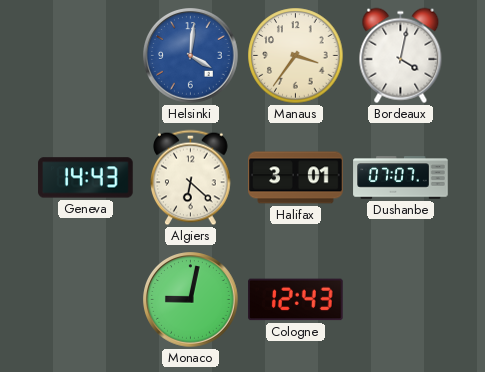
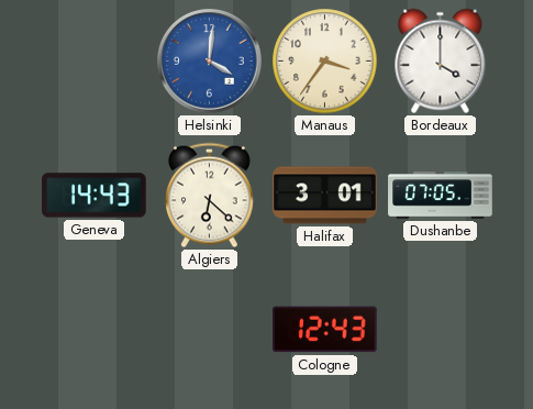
Bordeaux: 4:02 -> 4:00
Dushanbe: 07:07 -> 07:05
Monaco: 9:02 -> none
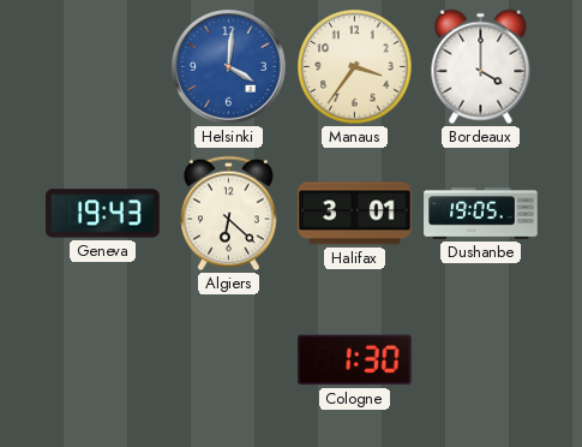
Geneva: 14:43 -> 19:43
Dushanbe: 07:05 -> 19:05
Cologne: 12:43 -> 1:30
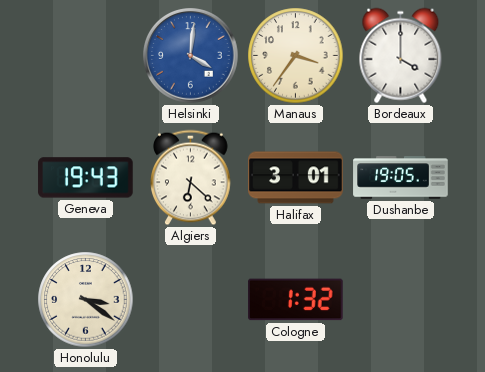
Honolulu: none -> 3:21
Cologne: 1:30 -> 1:32
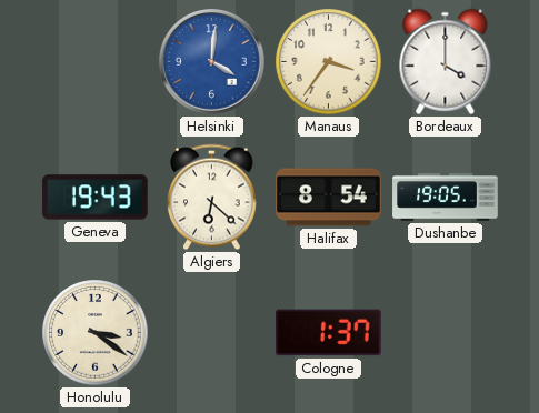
Halifax: 3:01 -> 8:54
Cologne: 1:32 -> 1:37
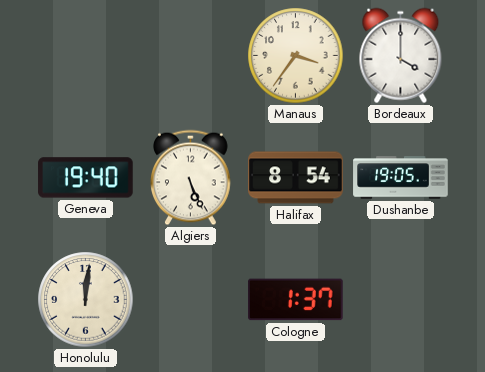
Helsinki: 4:01 -> none
Geneva: 19:43 -> 19:40
Algiers: 6:22 -> 5:26
Honolulu: 3:21 -> 12:01
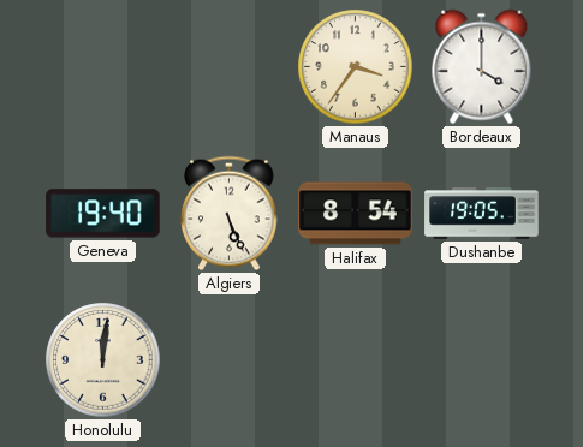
Cologne: 1:37 -> none
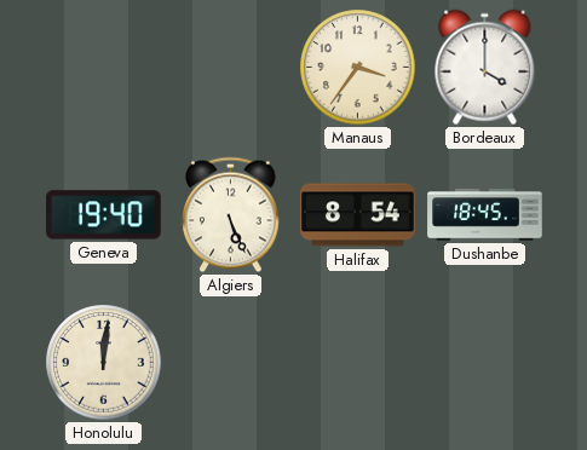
Dushanbe: 19:05 -> 18:45
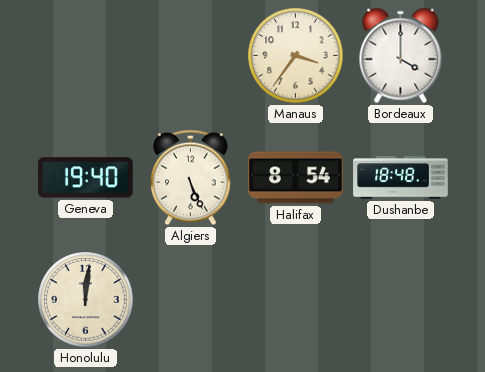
Dushanbe: 18:45 -> 18:48
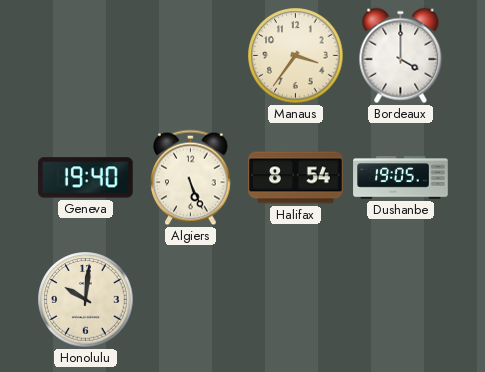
Dushanbe: 18:48 -> 19:05
Honolulu: 12:01 -> 10:01
